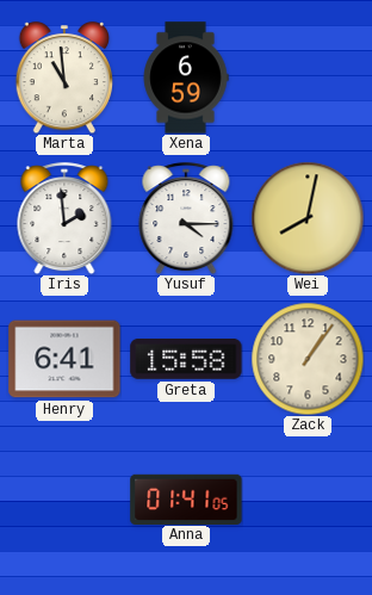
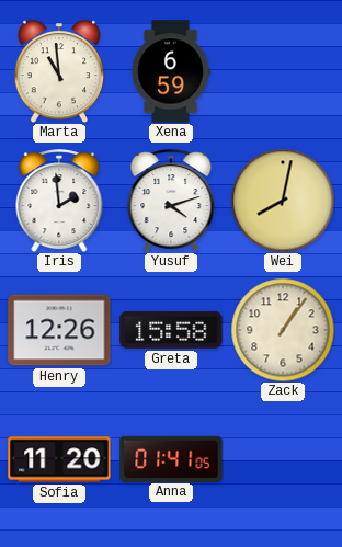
Yusuf: 4:15 -> 4:12
Henry: 6:41 -> 12:26
Sofia: none -> 11:20
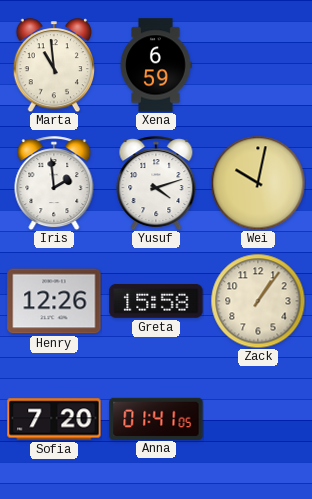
Wei: 8:02 -> 10:02
Sofia: 11:20 -> 7:20
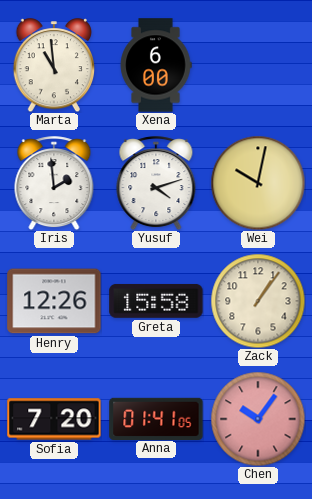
Xena: 6:59 -> 6:00
Chen: none -> 10:06
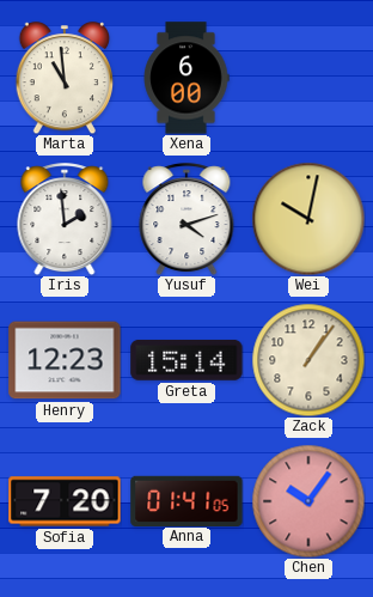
Henry: 12:26 -> 12:23
Greta: 15:58 -> 15:14
